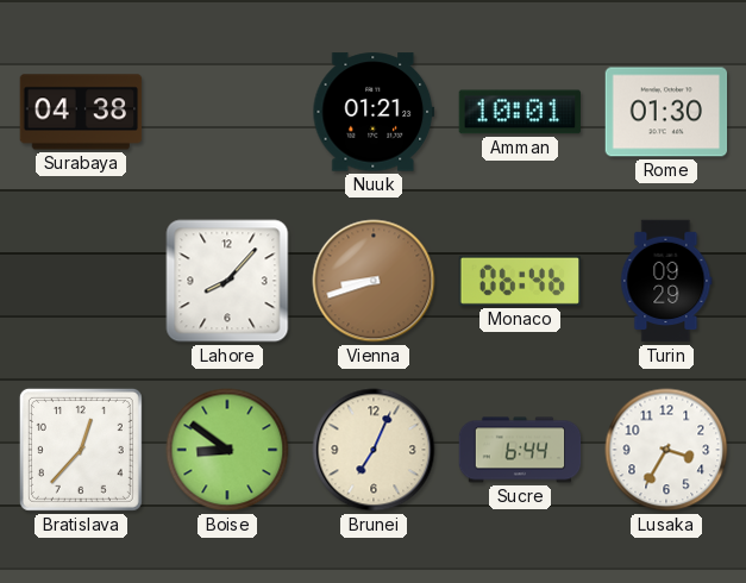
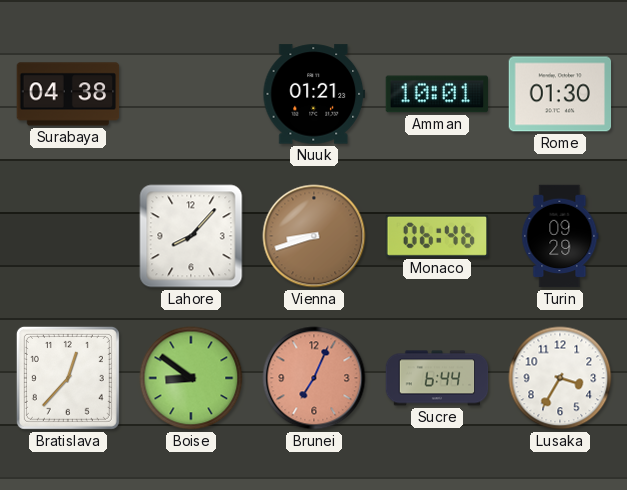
Brunei dial: cream -> salmon
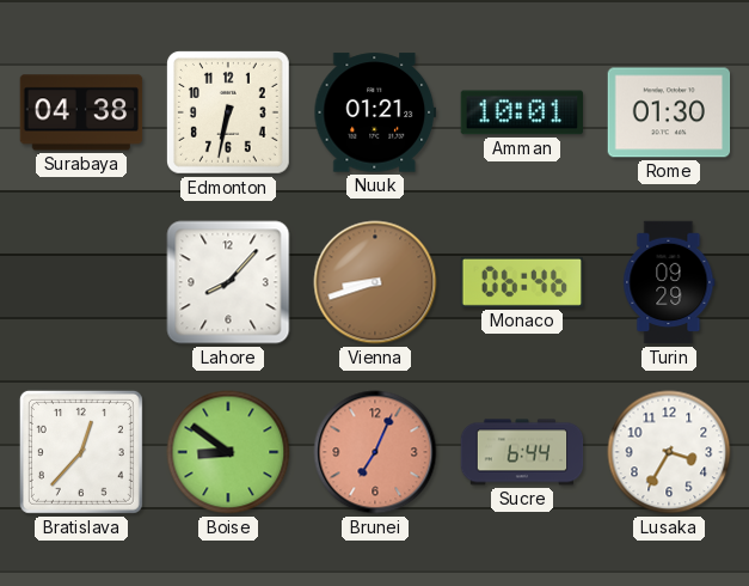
Edmonton: none -> 6:32
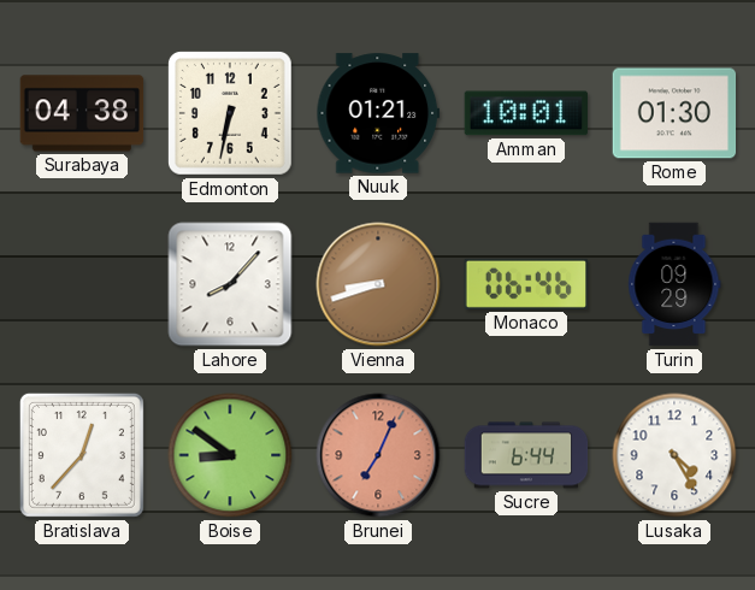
Lusaka: 3:35 -> 4:25
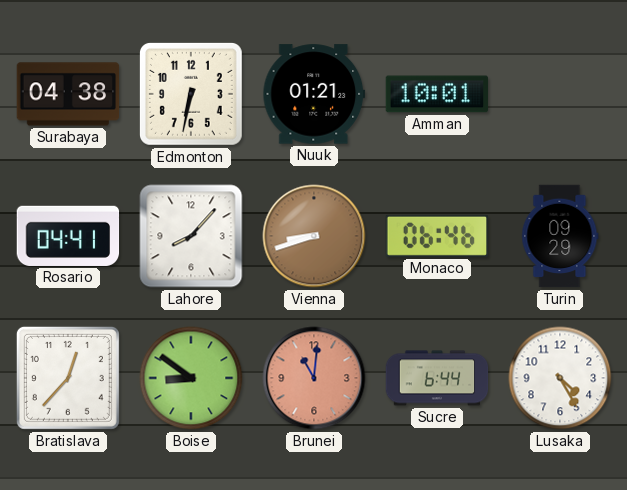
Rome: 01:30 -> none
Rosario: none -> 04:41
Brunei: 7:04 -> 11:01
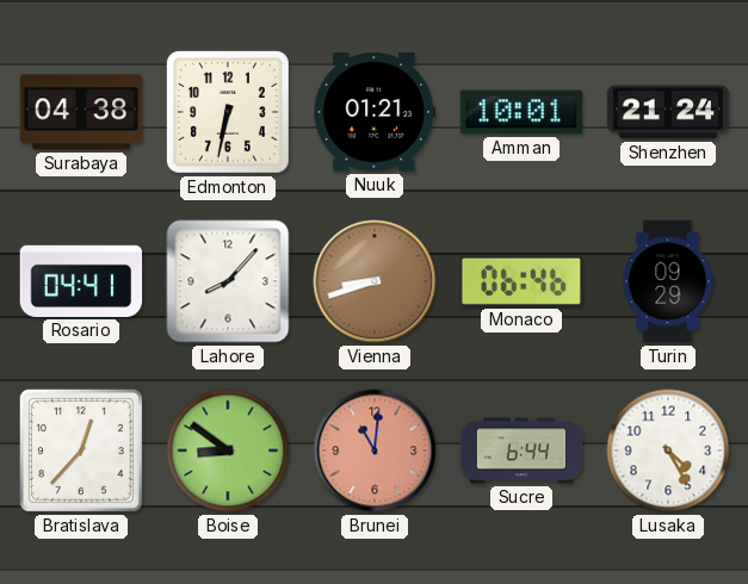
Shenzhen: none -> 21:24
